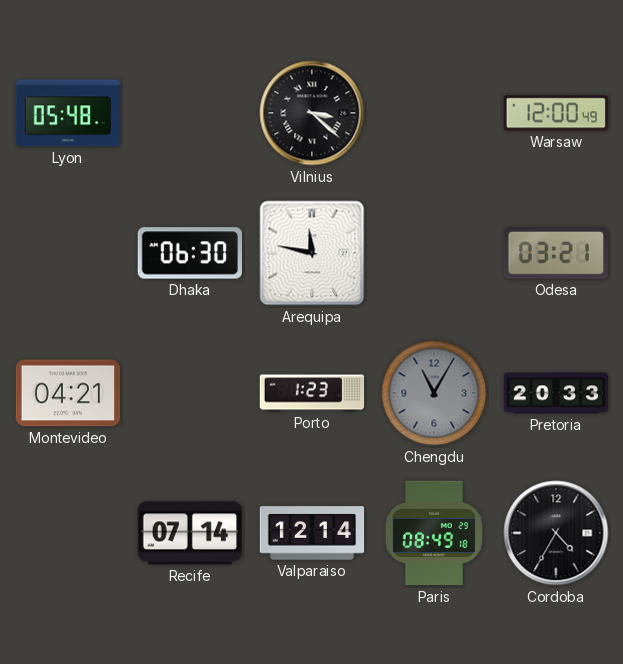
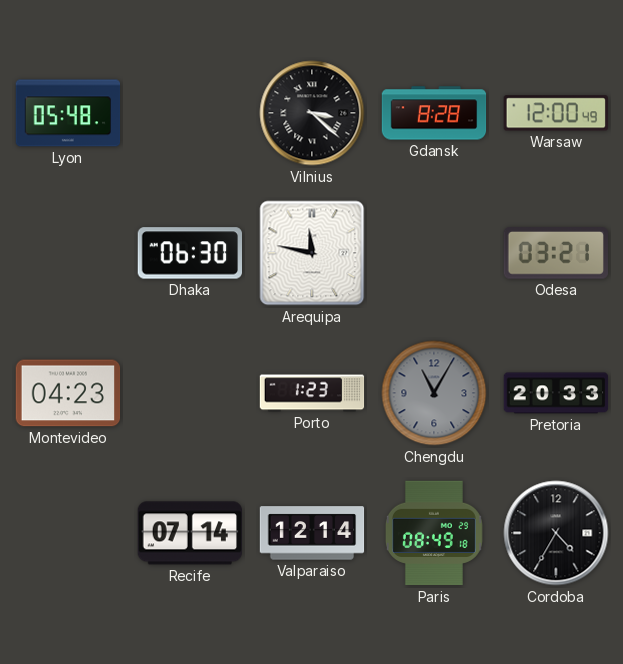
Gdansk: none -> 8:28
Montevideo: 04:21 -> 04:23
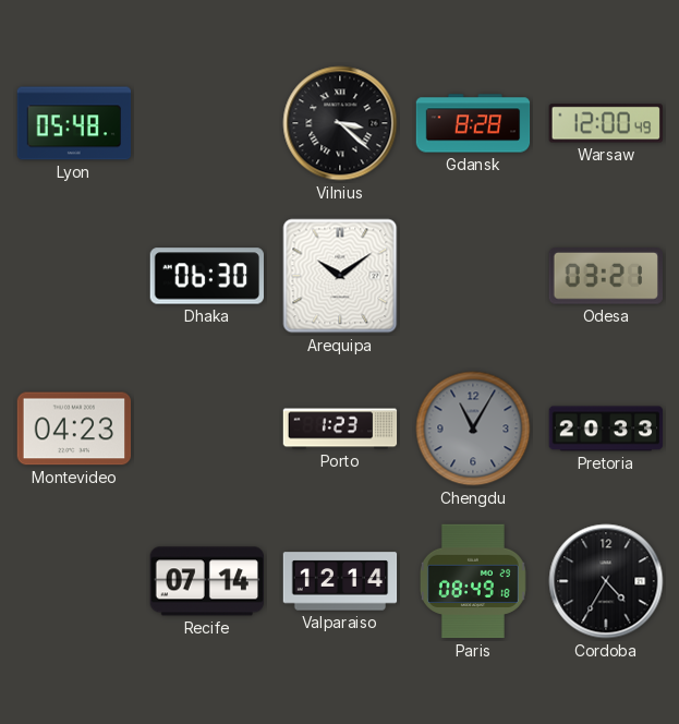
Arequipa: 11:47 -> 10:09
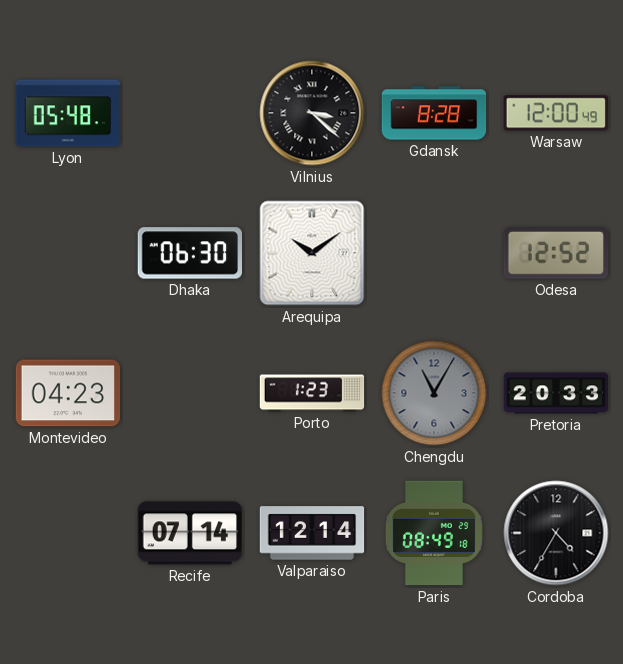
Odesa: 03:21 -> 12:52
